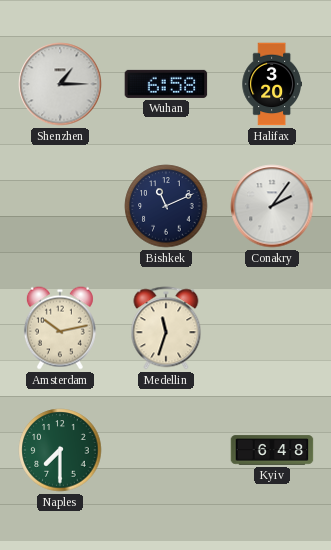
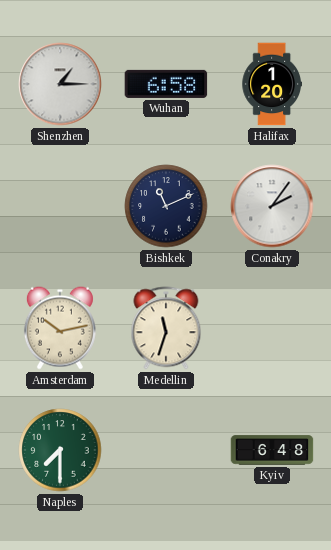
Halifax: 3:20 -> 1:20
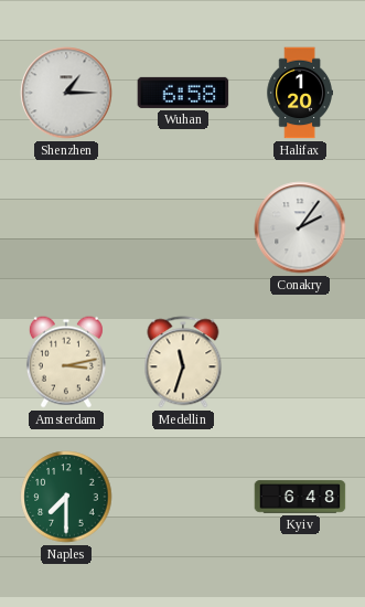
Bishkek: 11:11 -> none
Amsterdam: 10:13 -> 3:13
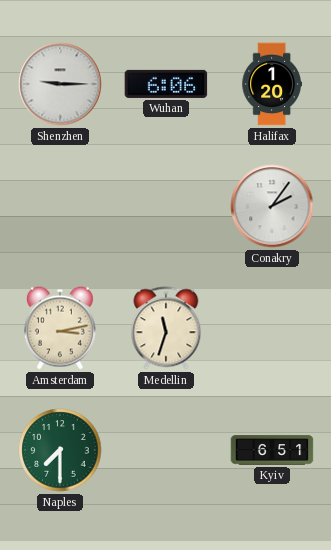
Shenzhen: 1:15 -> 9:15
Wuhan: 6:58 -> 6:06
Kyiv: 6:48 -> 6:51
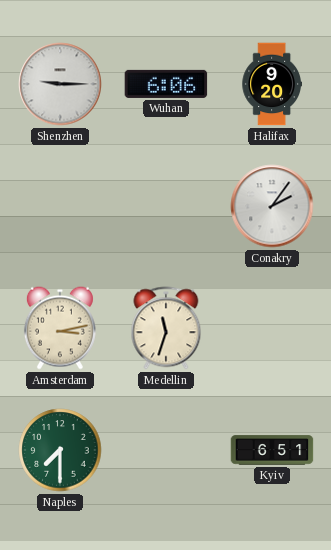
Halifax: 1:20 -> 9:20
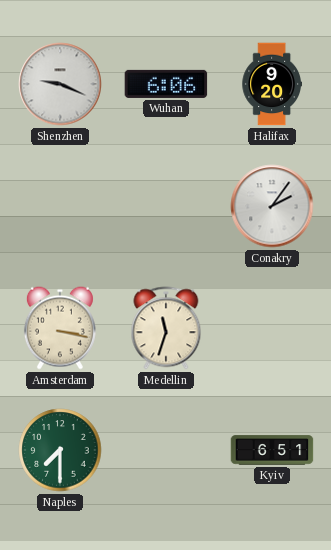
Shenzhen: 9:15 -> 9:19
Amsterdam: 3:13 -> 3:17
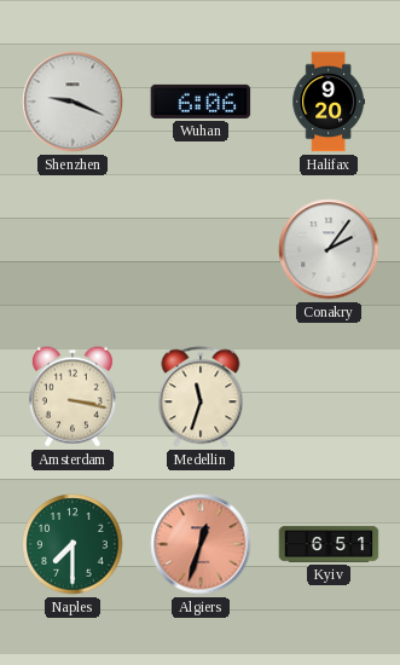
Algiers: none -> 12:33
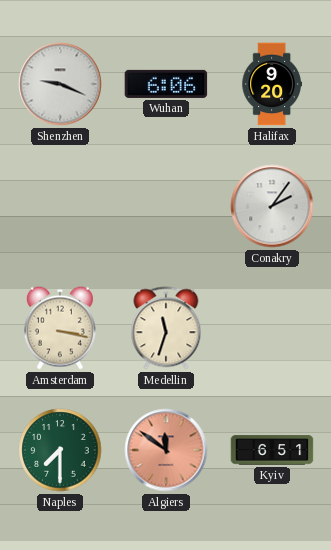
Algiers: 12:33 -> 11:51
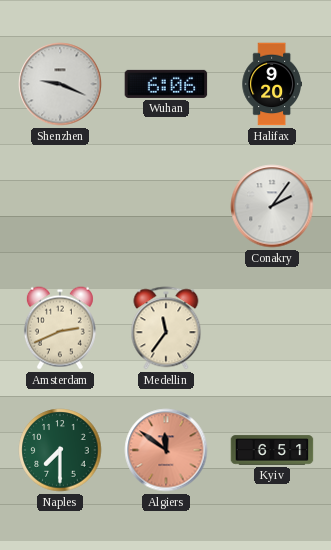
Amsterdam: 3:17 -> 2:41
Medellin: 11:33 -> 11:36
